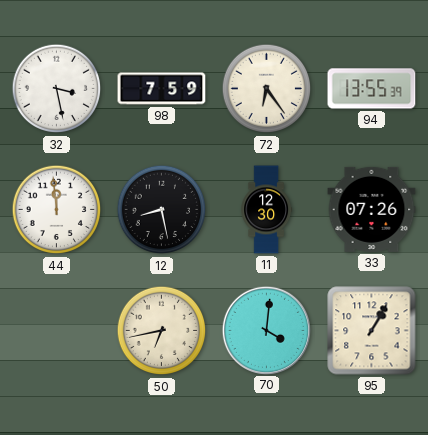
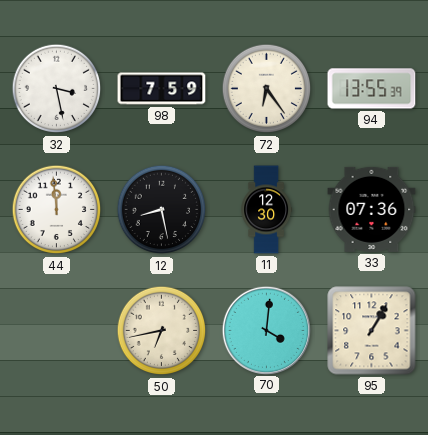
33: 07:26 -> 07:36
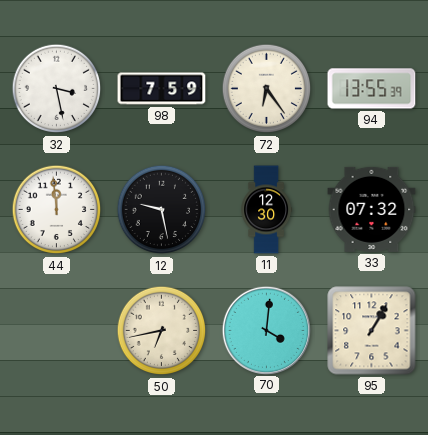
12: 8:28 -> 9:28
33: 07:36 -> 07:32
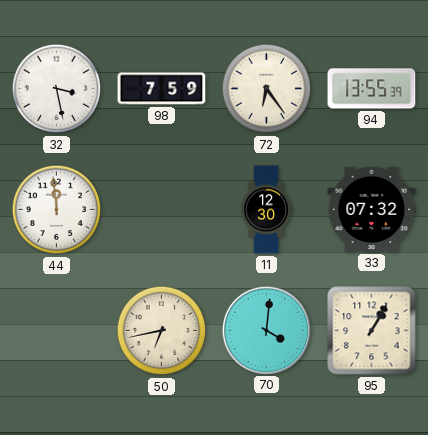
12: 9:28 -> none
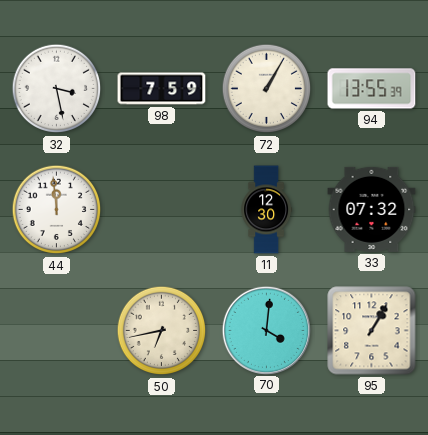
72: 6:24 -> 1:05
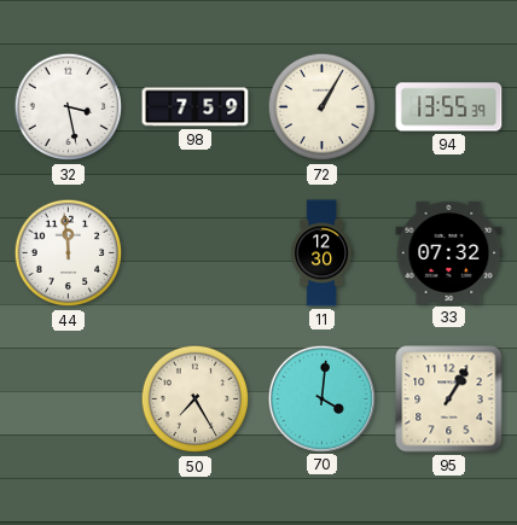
50: 6:43 -> 7:25
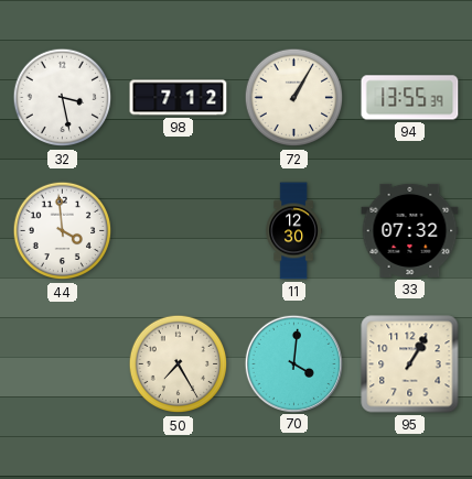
98: 7:59 -> 7:12
44: 11:59 -> 3:59
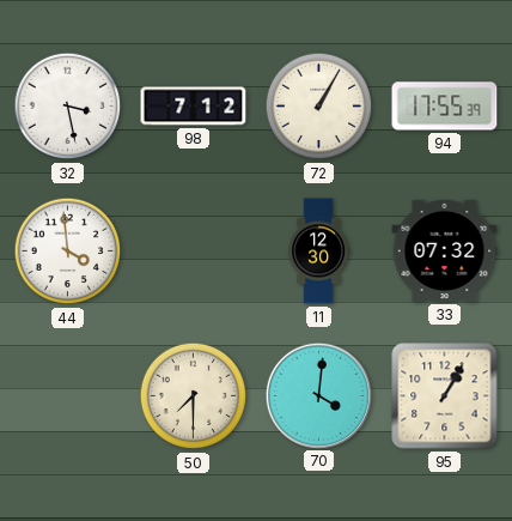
94: 13:55 -> 17:55
50: 7:25 -> 7:30
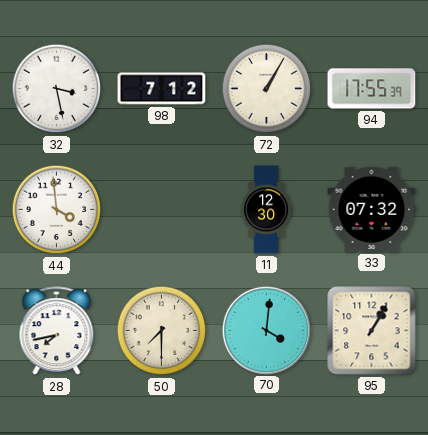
28: none -> 7:43
